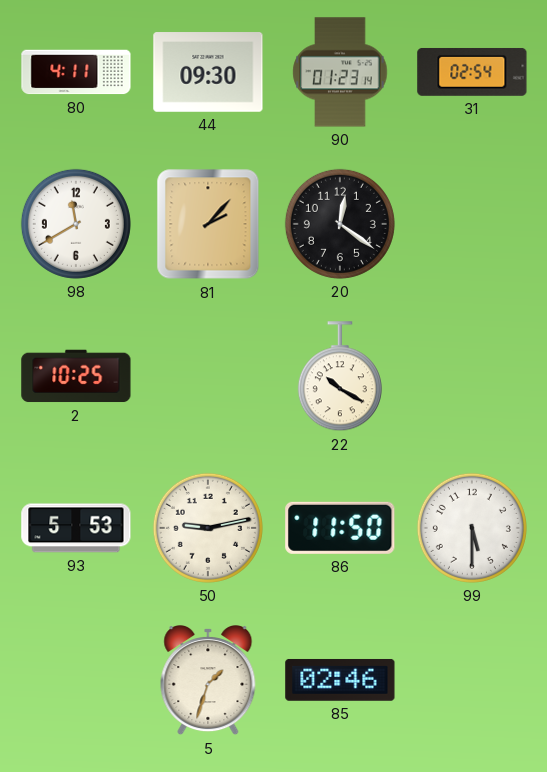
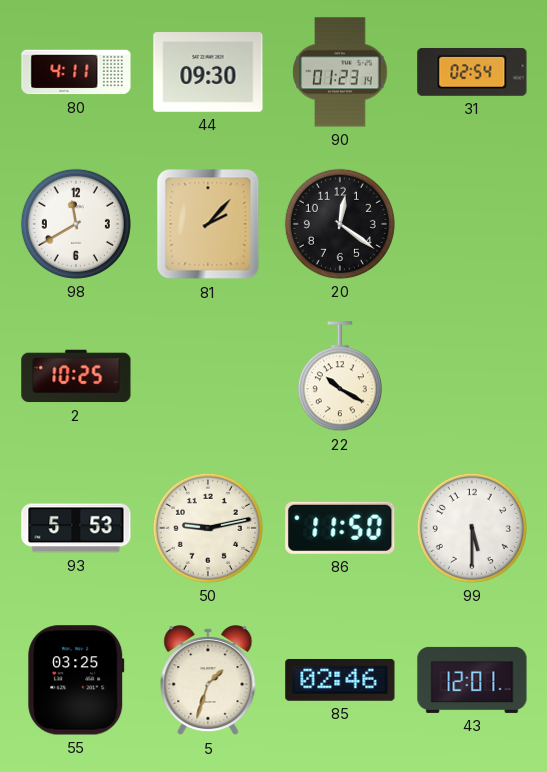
55: none -> 03:25
43: none -> 12:01
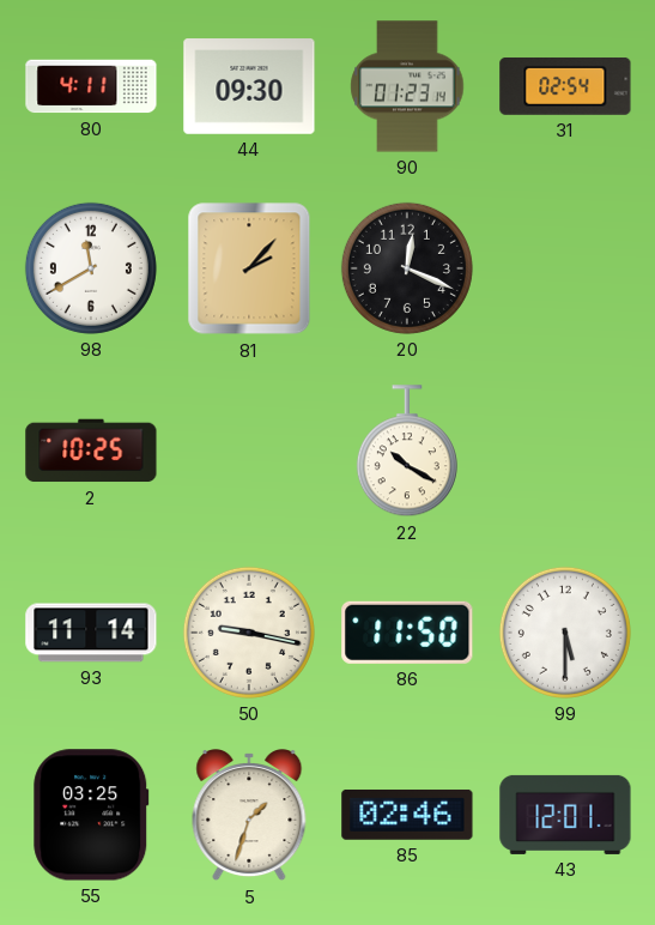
20: 12:21 -> 12:19
93: 5:53 -> 11:14
50: 9:13 -> 9:17
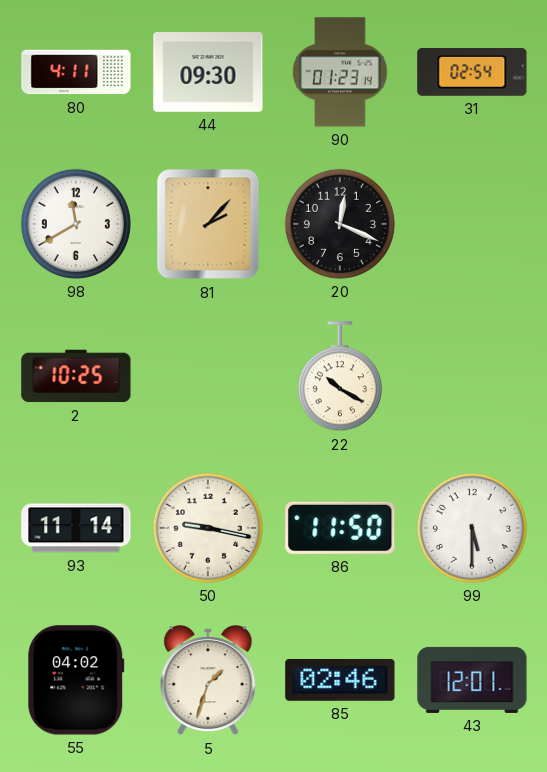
55: 03:25 -> 04:02
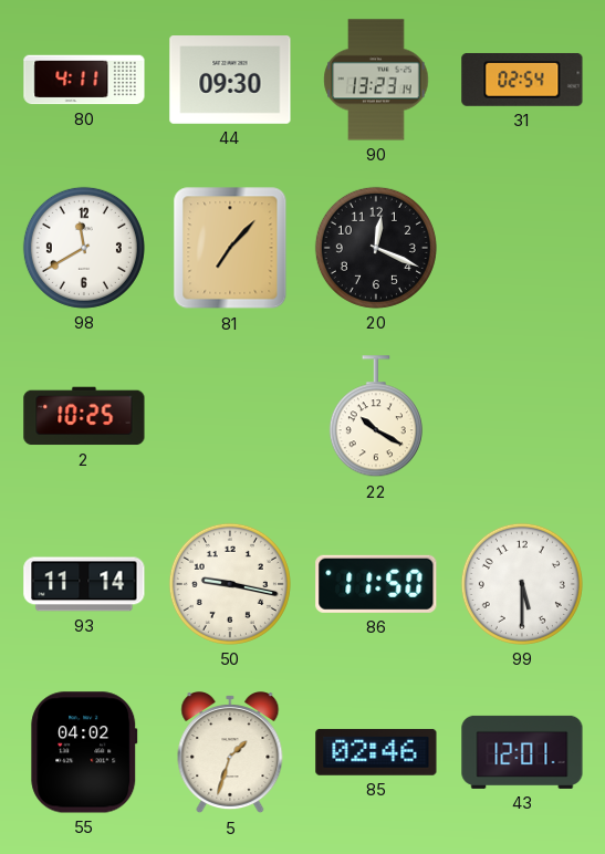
90: 01:23 -> 13:23
81: 2:07 -> 7:07
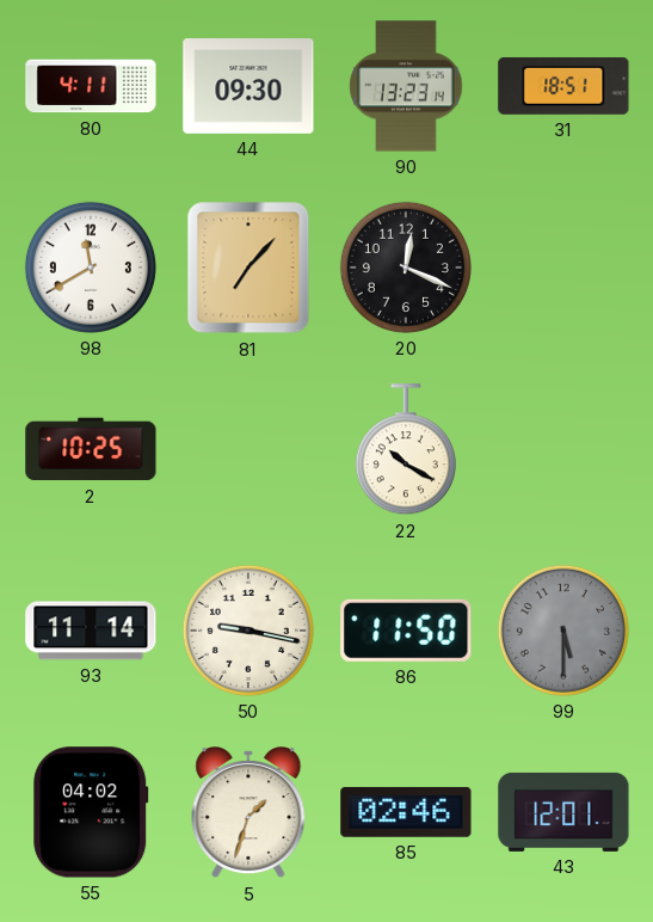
31: 02:54 -> 18:51
99 dial: white -> grey
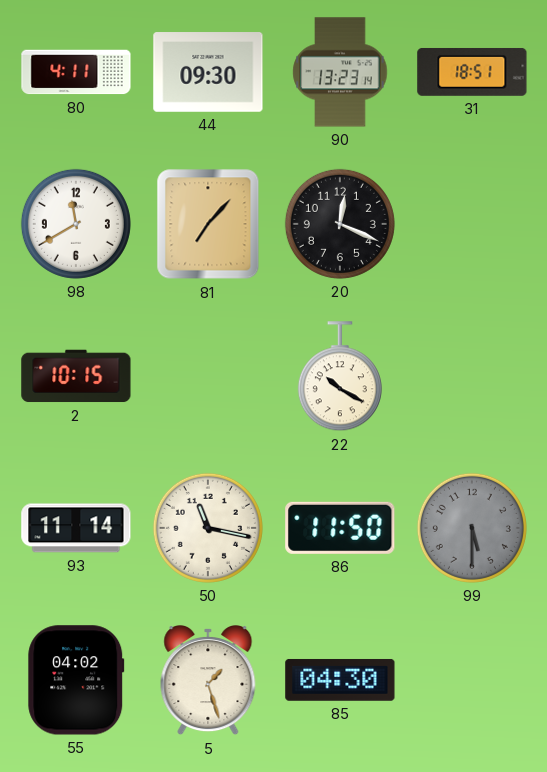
2: 10:25 -> 10:15
50: 9:17 -> 11:17
5: 1:33 -> 1:27
85: 02:46 -> 04:30
43: 12:01 -> none
